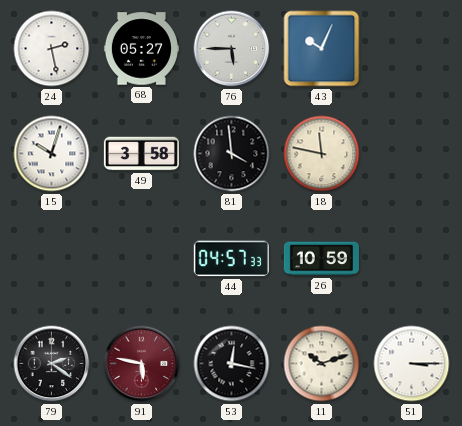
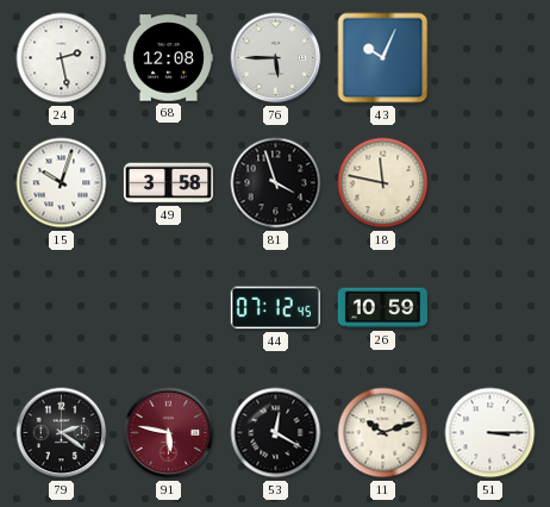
68: 05:27 -> 12:08
81: 3:59 -> 3:57
44: 04:57 -> 07:12
53: 12:17 -> 12:20
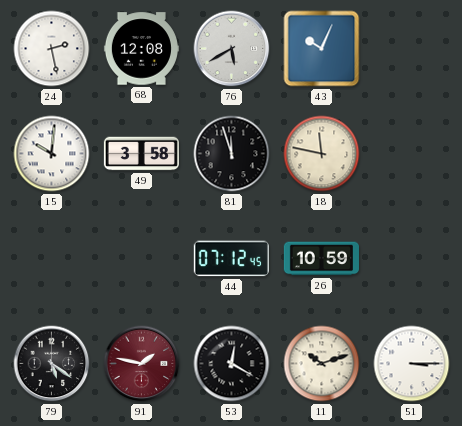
76: 5:45 -> 5:40
15: 10:03 -> 10:01
81: 3:57 -> 11:57
79: 2:21 -> 5:21
91: 5:47 -> 1:47
